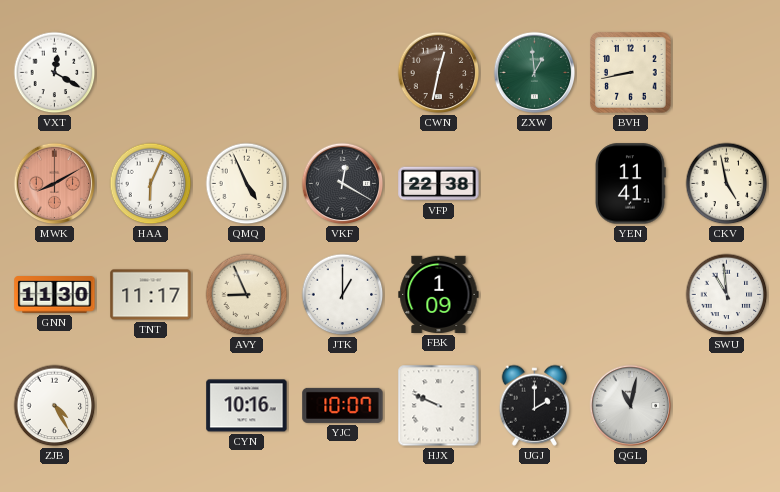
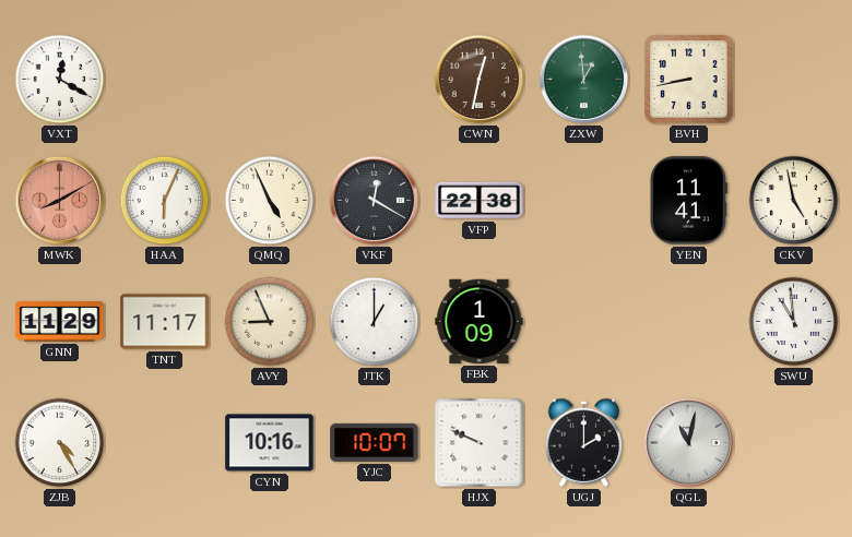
GNN: 11:30 -> 11:29
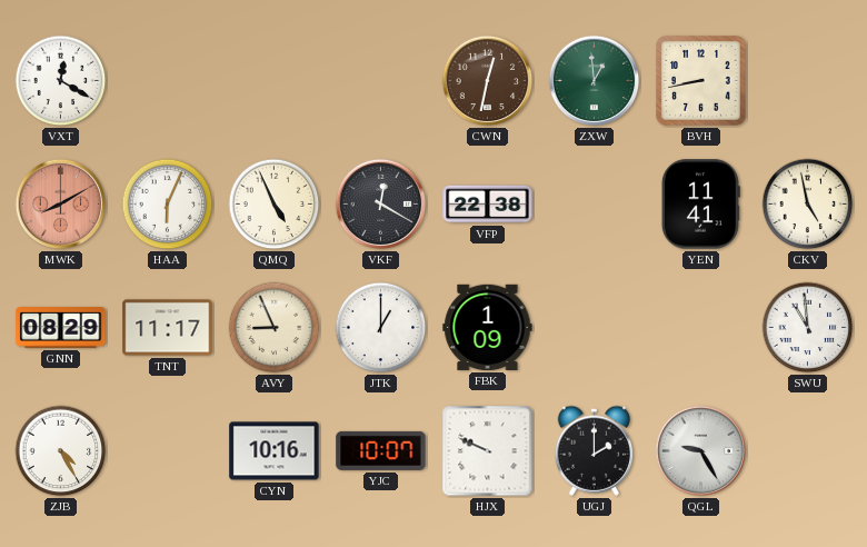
GNN: 11:29 -> 08:29
QGL: 11:02 -> 9:25
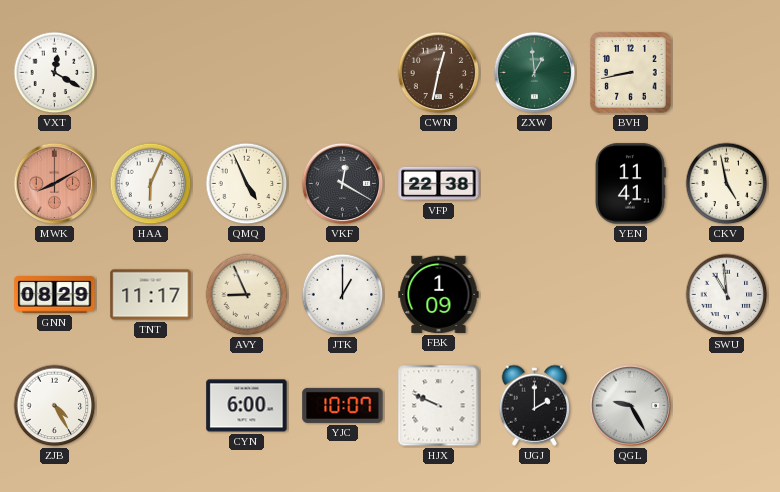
CYN: 10:16 -> 6:00
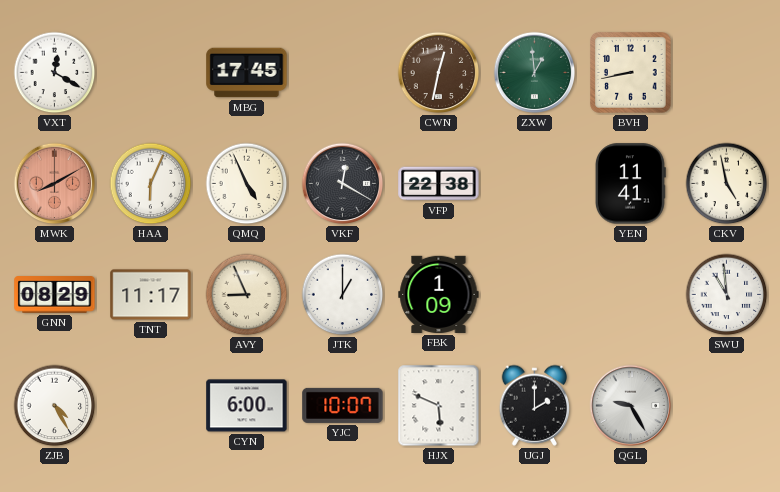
MBG: none -> 17:45
HJX: 9:49 -> 5:49
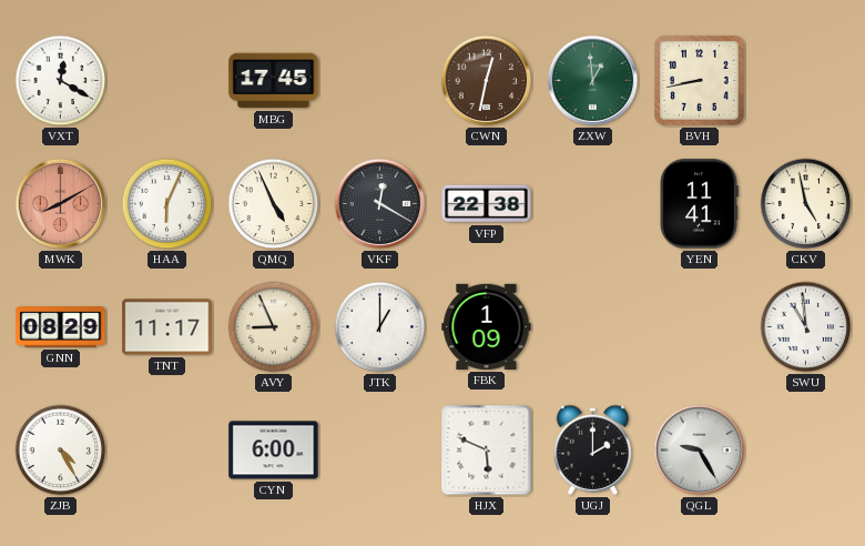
YJC: 10:07 -> none
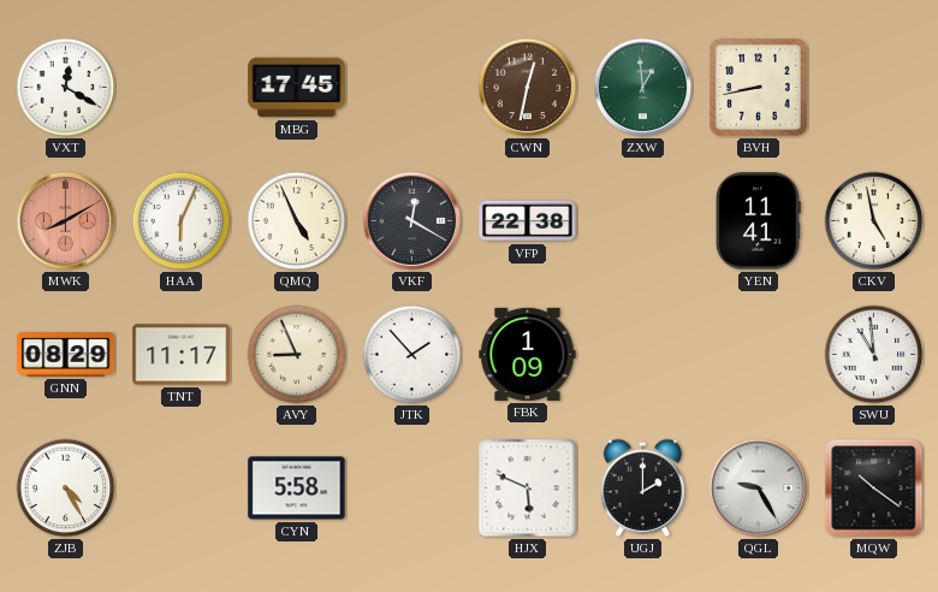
JTK: 1:00 -> 1:53
CYN: 6:00 -> 5:58
MQW: none -> 10:21
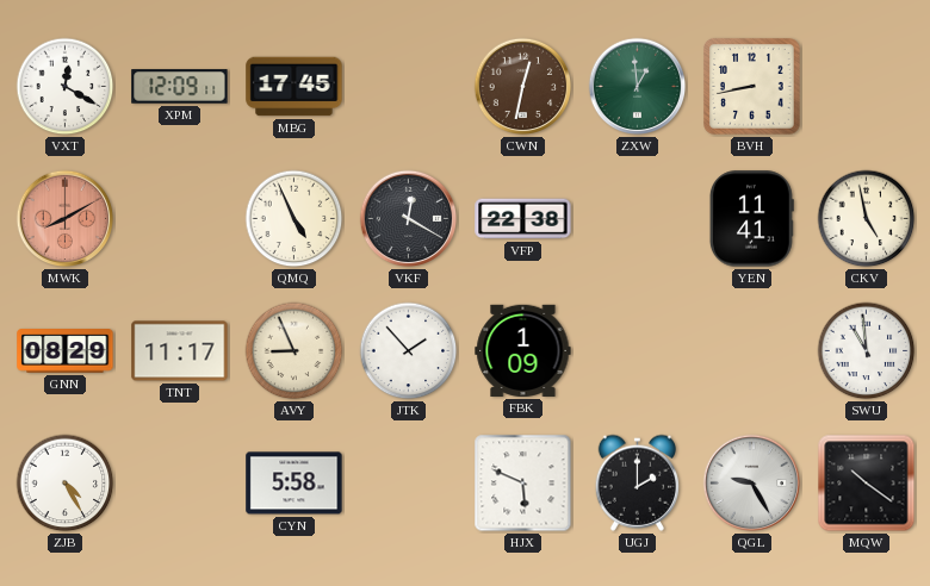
XPM: none -> 12:09
HAA: 6:04 -> none
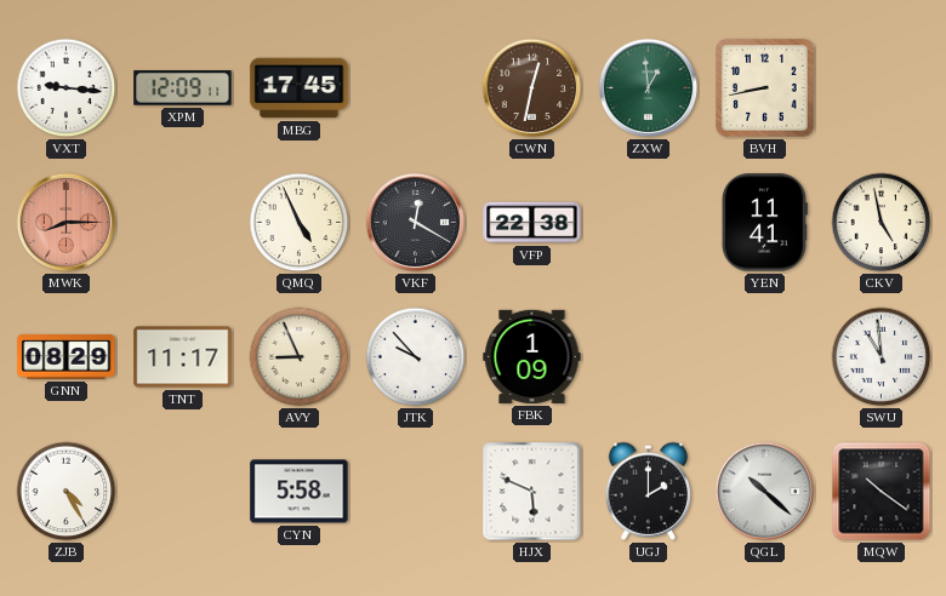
VXT: 12:20 -> 9:16
MWK: 8:10 -> 8:15
JTK: 1:53 -> 9:53
QGL: 9:25 -> 10:22
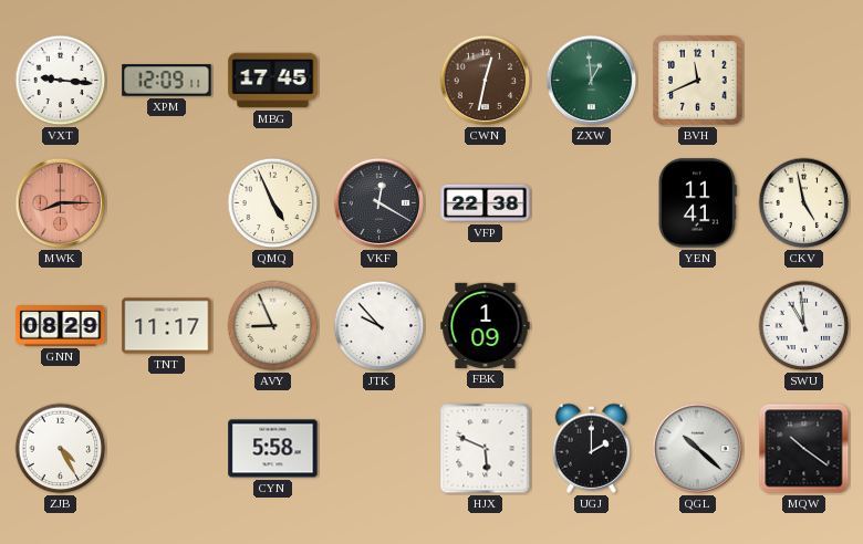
BVH: 8:43 -> 11:41
